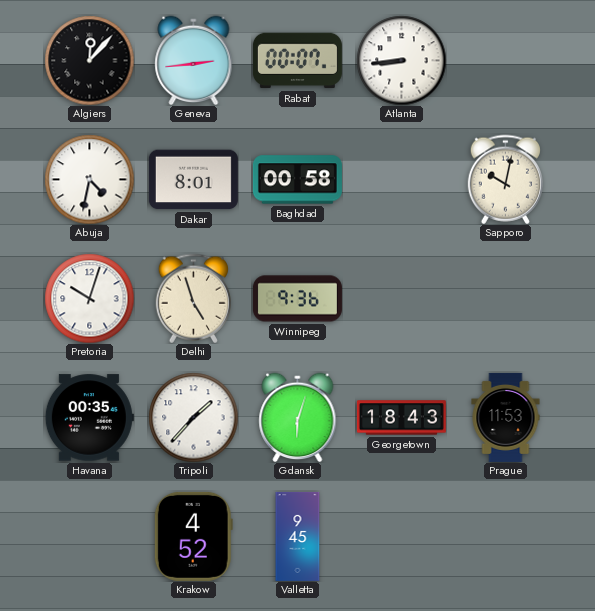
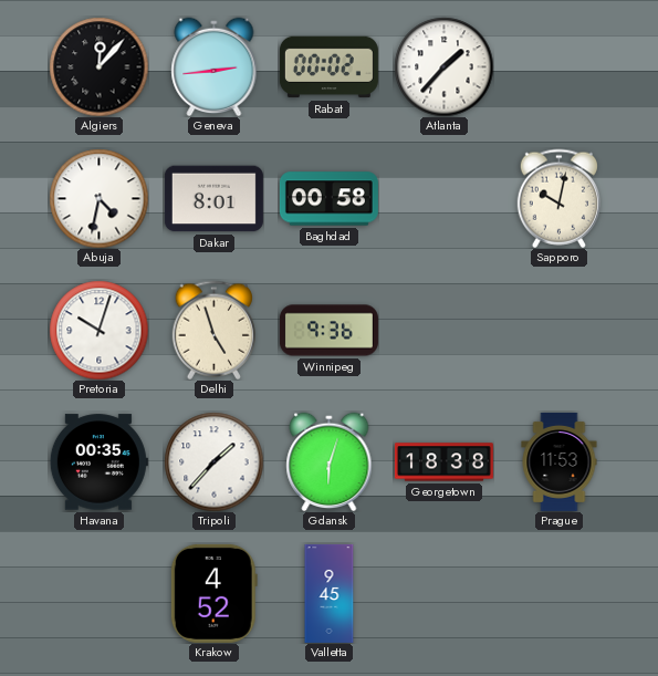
Rabat: 00:07 -> 00:02
Atlanta: 8:44 -> 1:37
Georgetown: 18:43 -> 18:38
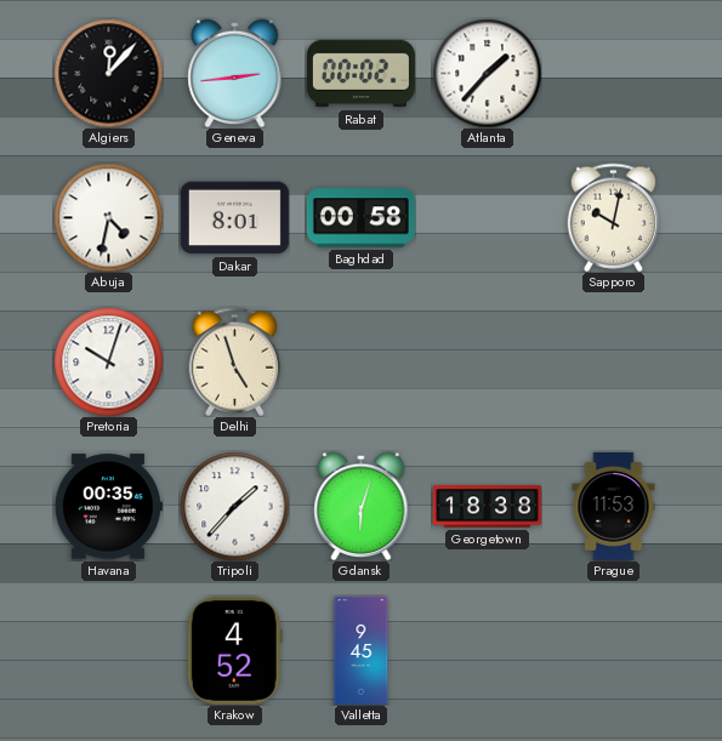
Winnipeg: 9:36 -> none
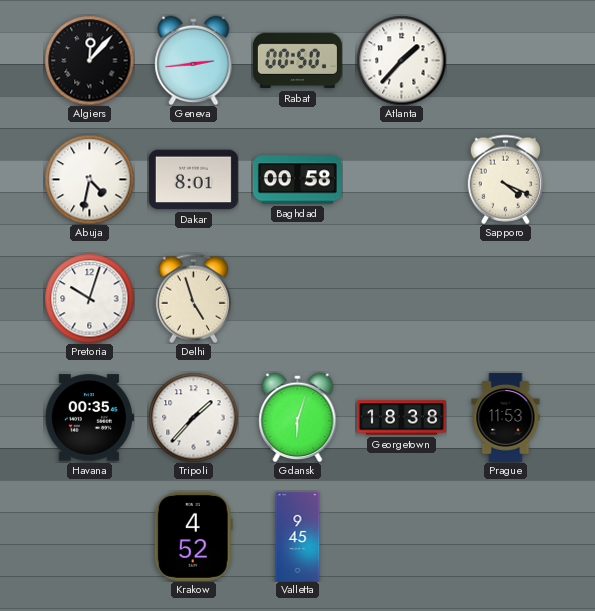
Rabat: 00:02 -> 00:50
Sapporo: 10:02 -> 4:19
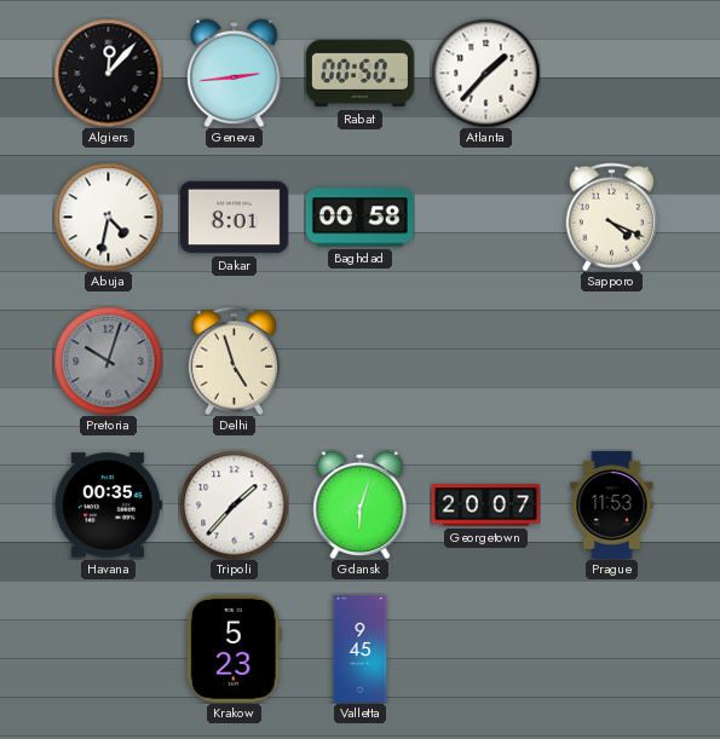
Pretoria dial: white -> grey
Georgetown: 18:38 -> 20:07
Krakow: 4:52 -> 5:23
